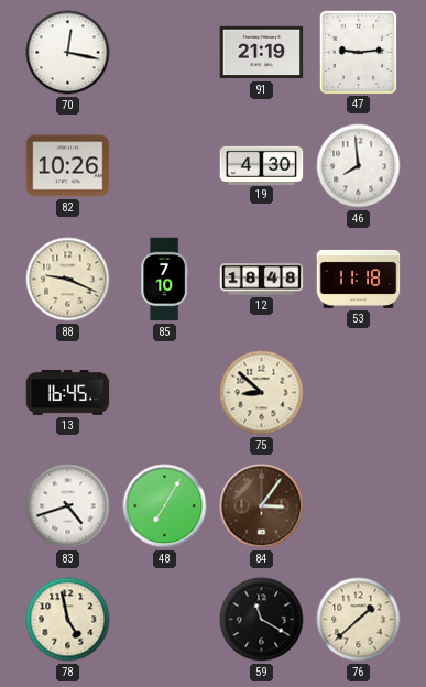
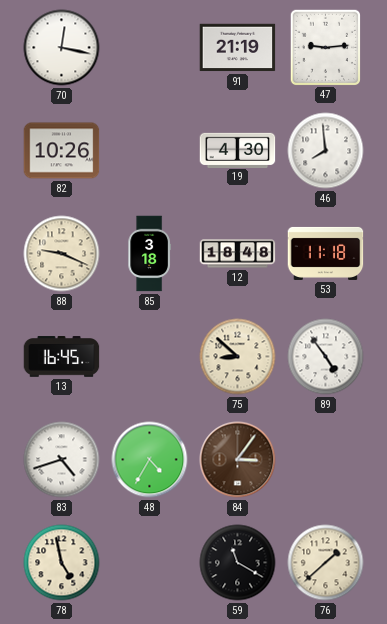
85: 7:10 -> 3:18
89: none -> 4:54
48: 7:05 -> 4:35
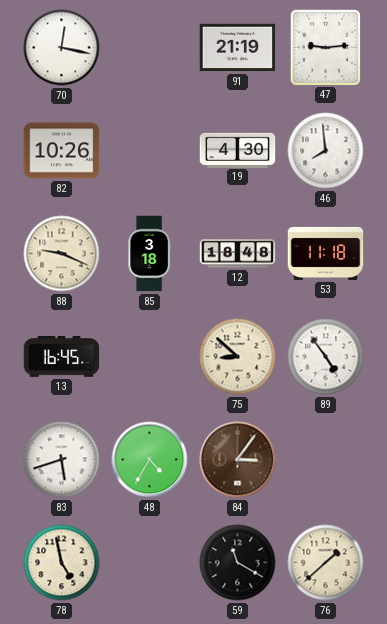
83: 4:42 -> 5:42
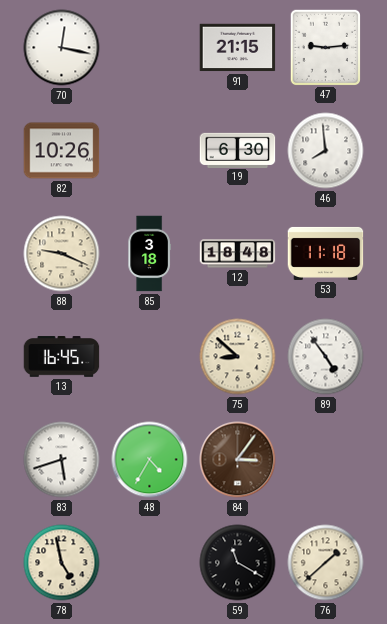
91: 21:19 -> 21:15
19: 4:30 -> 6:30
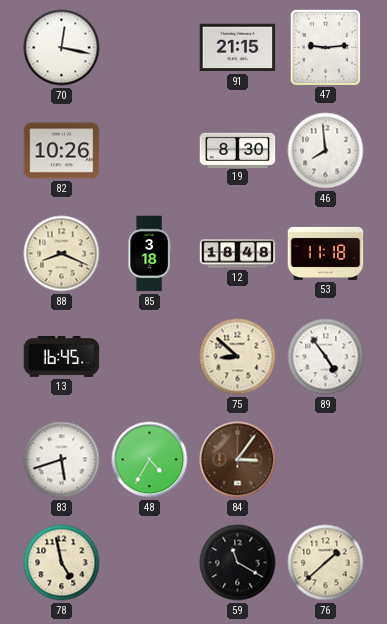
19: 6:30 -> 8:30
88: 9:19 -> 8:19
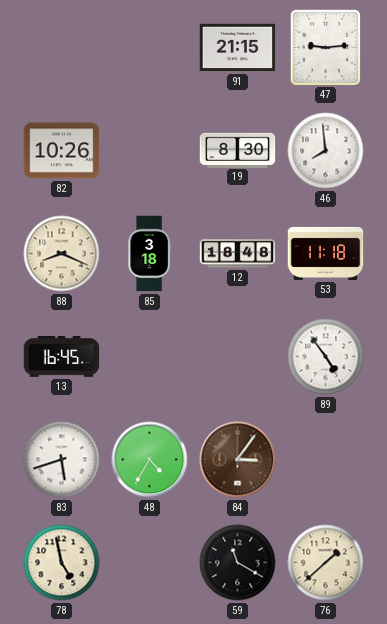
70: 12:17 -> none
75: 8:52 -> none
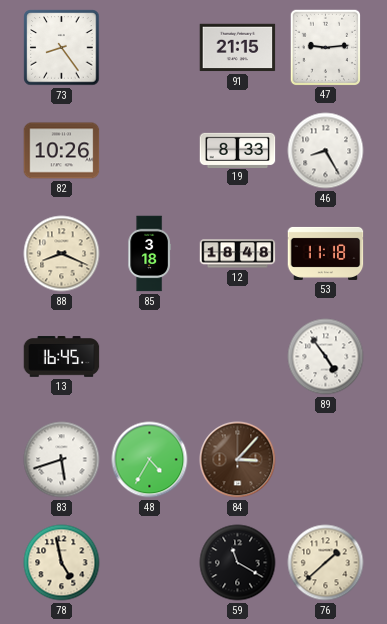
73: none -> 8:24
19: 8:30 -> 8:33
46: 7:59 -> 8:25
84: 3:06 -> 3:07
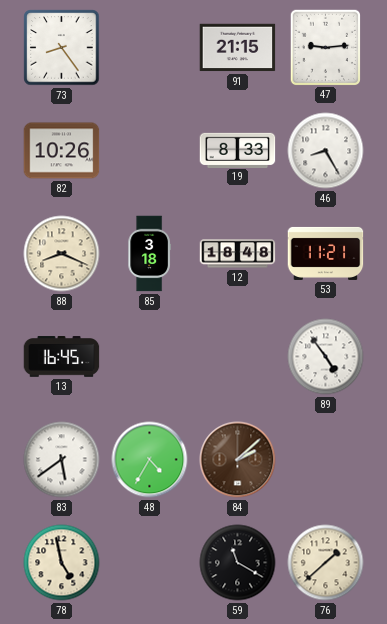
53: 11:18 -> 11:21
83: 5:42 -> 5:39
84: 3:07 -> 2:08
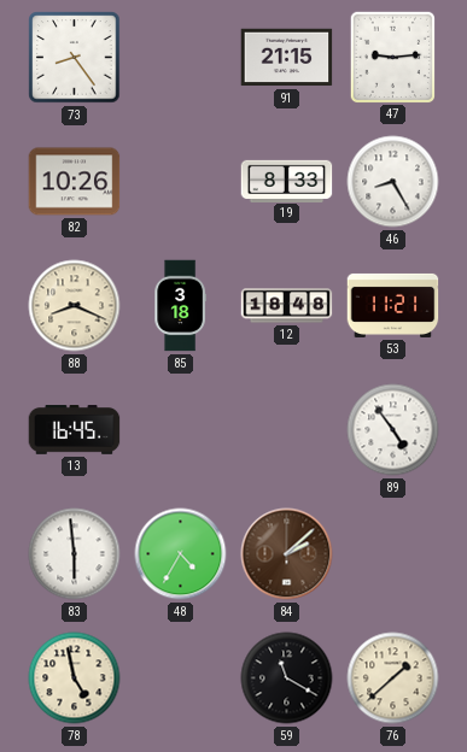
83: 5:39 -> 5:59
